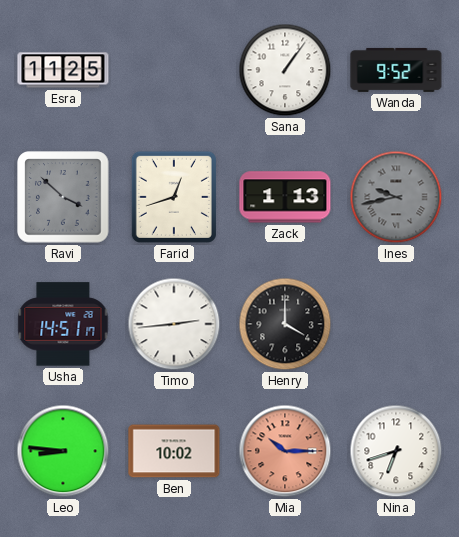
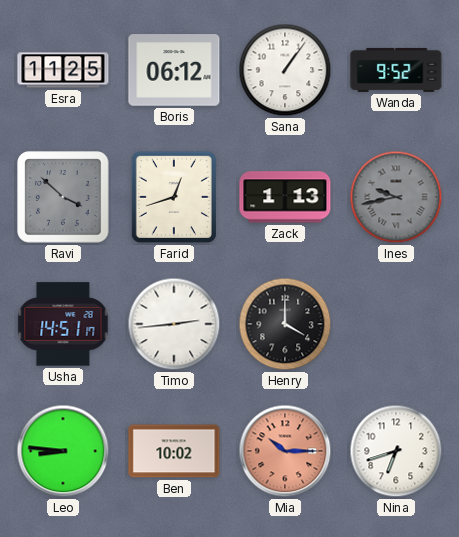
Boris: none -> 06:12
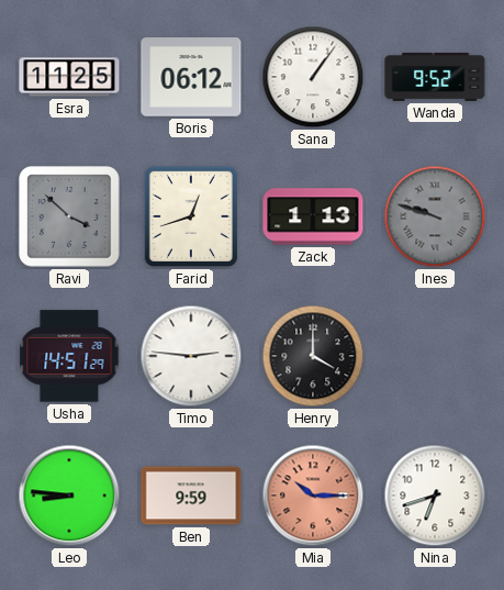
Ines: 9:43 -> 9:48
Usha: 14:51:17 -> 14:51:29
Timo: 2:44 -> 2:46
Ben: 10:02 -> 9:59
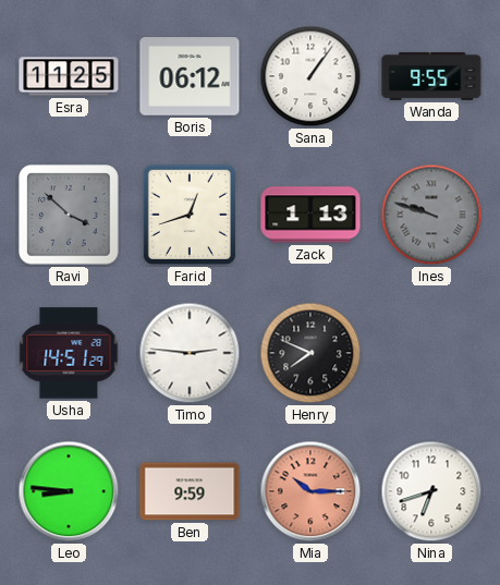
Wanda: 9:52 -> 9:55
Henry: 4:00 -> 7:49
